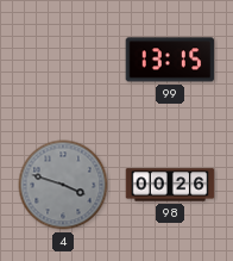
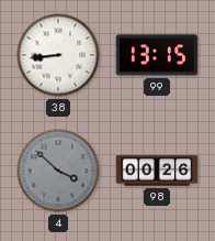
38: none -> 8:44
4: 3:48 -> 3:52
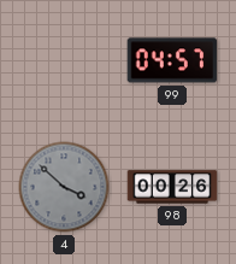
38: 8:44 -> none
99: 13:15 -> 04:57
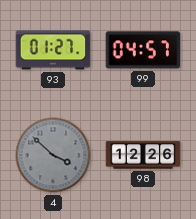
93: none -> 01:27
98: 00:26 -> 12:26
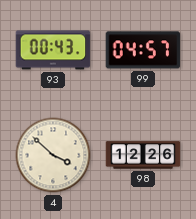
93: 01:27 -> 00:43
4 dial: grey -> cream
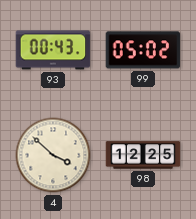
99: 04:57 -> 05:02
98: 12:26 -> 12:25
